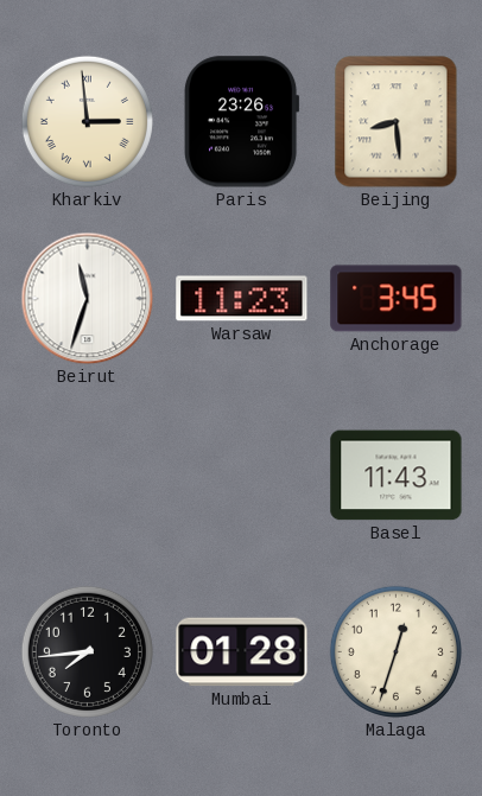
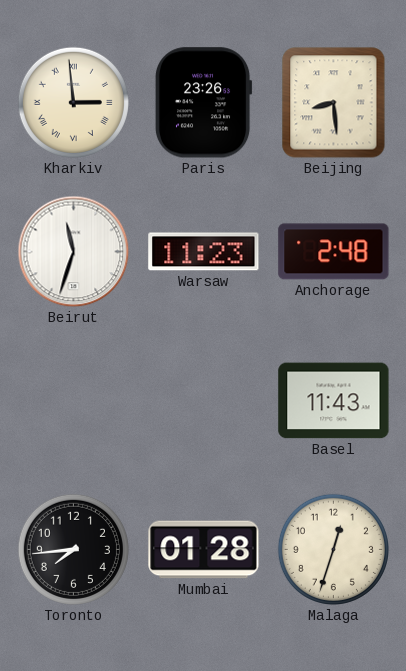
Anchorage: 3:45 -> 2:48
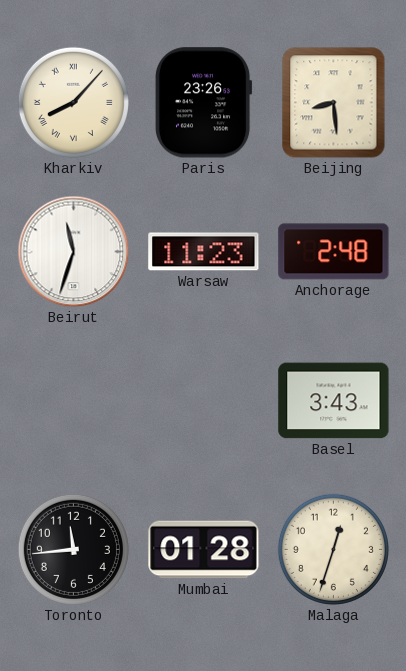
Kharkiv: 2:59 -> 8:07
Basel: 11:43 -> 3:43
Toronto: 7:44 -> 11:44
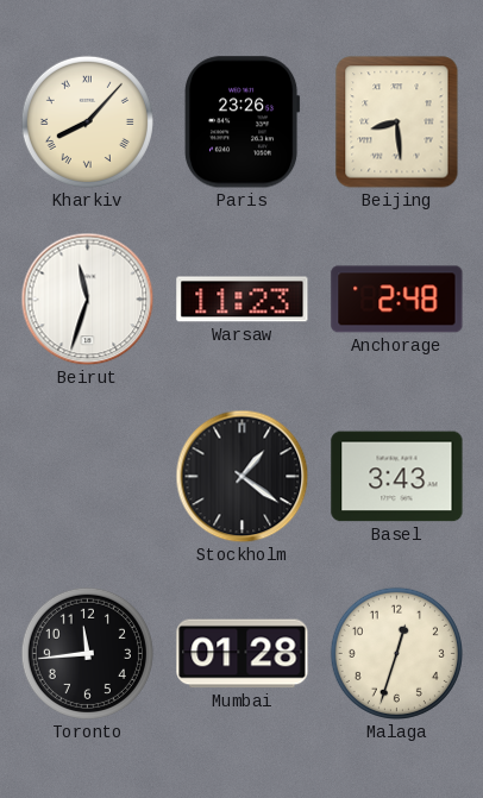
Stockholm: none -> 1:21
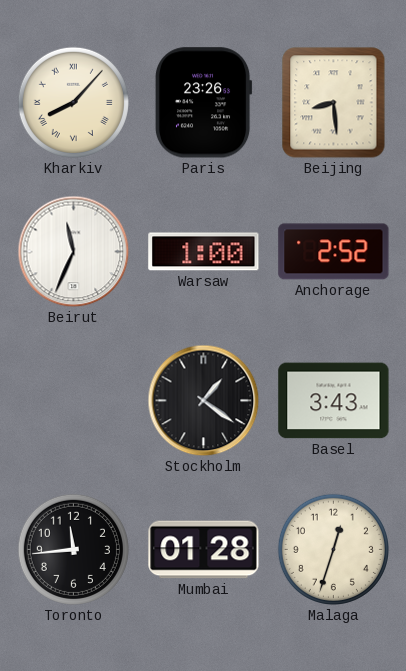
Beirut: 11:33 -> 11:34
Warsaw: 11:23 -> 1:00
Anchorage: 2:48 -> 2:52
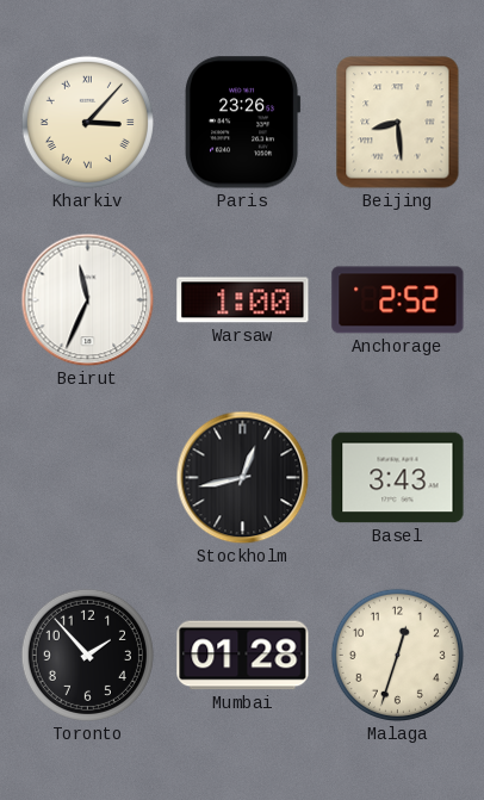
Kharkiv: 8:07 -> 3:07
Stockholm: 1:21 -> 12:43
Toronto: 11:44 -> 1:53
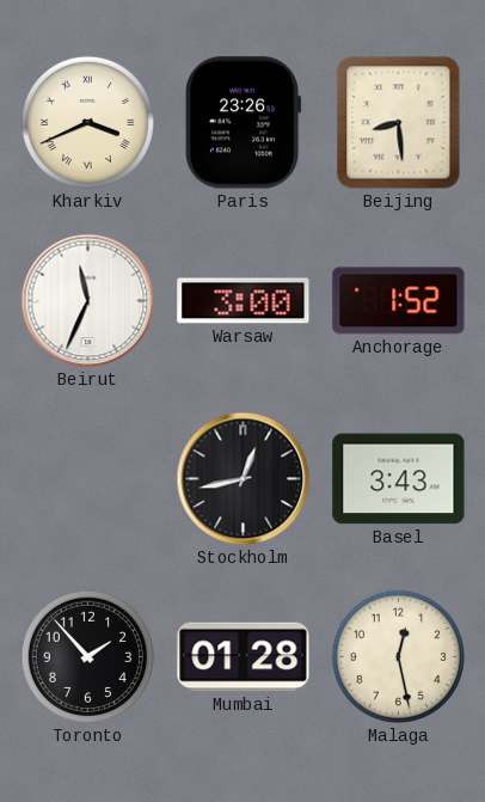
Kharkiv: 3:07 -> 3:41
Warsaw: 1:00 -> 3:00
Anchorage: 2:52 -> 1:52
Malaga: 12:33 -> 12:28
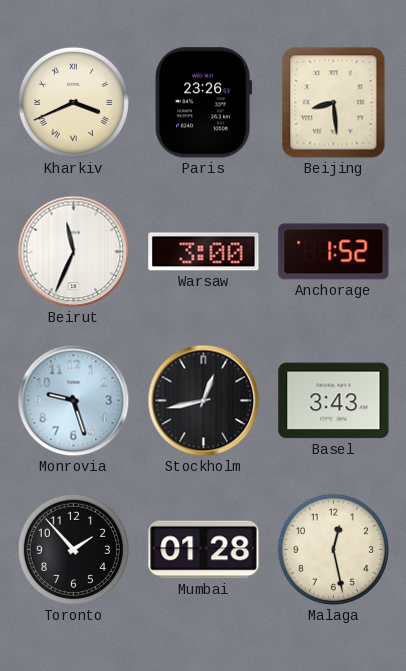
Monrovia: none -> 9:27
